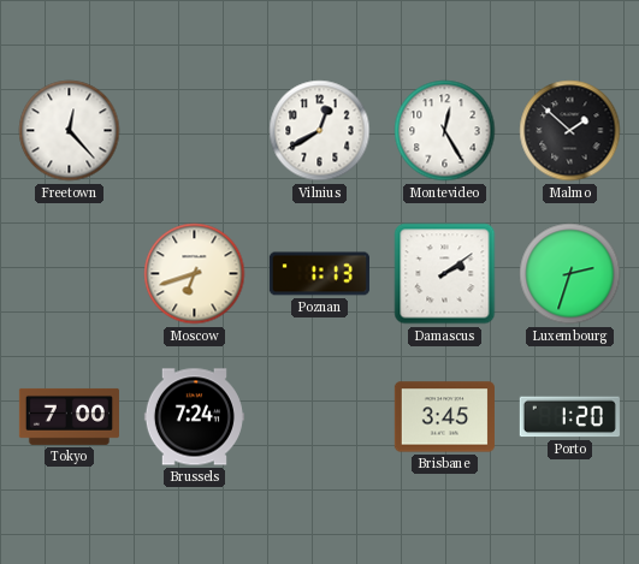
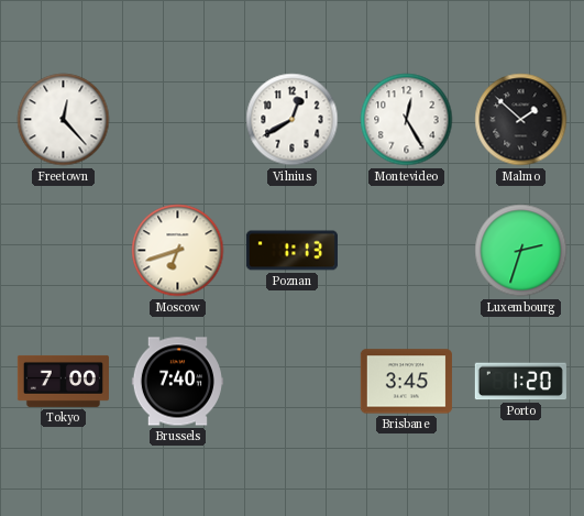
Damascus: 2:09 -> none
Brussels: 7:24 -> 7:40
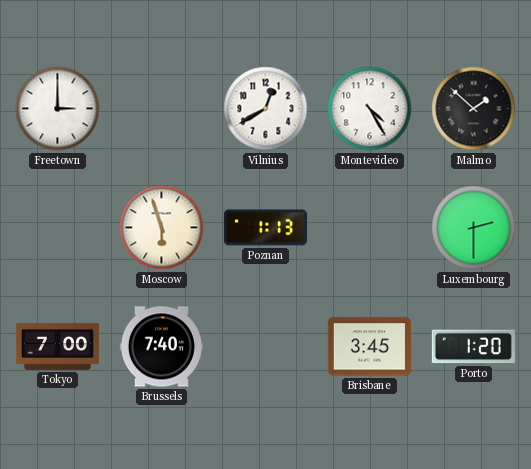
Freetown: 12:23 -> 3:00
Montevideo: 12:25 -> 4:25
Moscow: 6:42 -> 5:57
Luxembourg: 2:33 -> 2:30
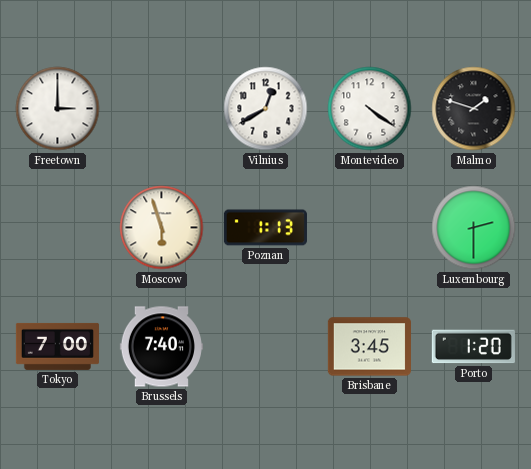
Montevideo: 4:25 -> 4:21
Malmo: 1:52 -> 1:48
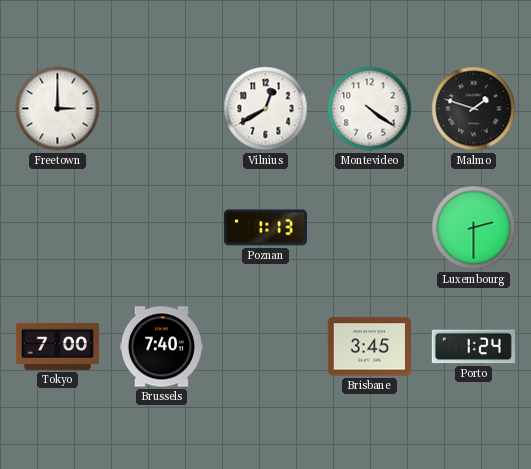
Moscow: 5:57 -> none
Porto: 1:20 -> 1:24
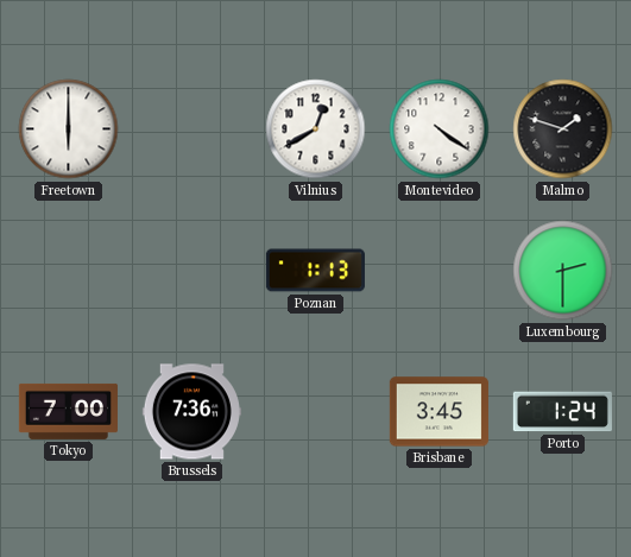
Freetown: 3:00 -> 6:00
Brussels: 7:40 -> 7:36
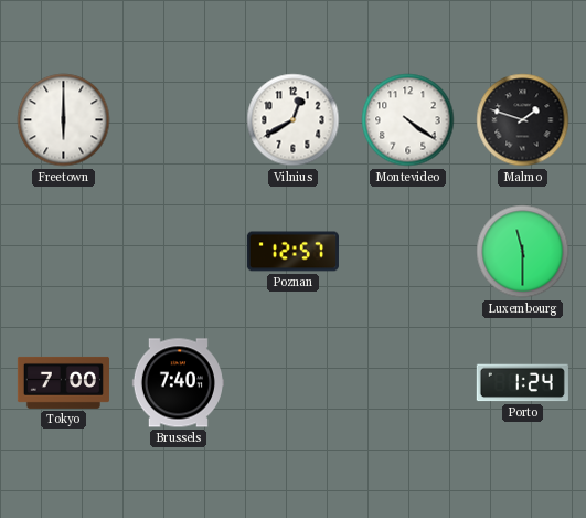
Poznan: 1:13 -> 12:57
Luxembourg: 2:30 -> 11:30
Brussels: 7:36 -> 7:40
Brisbane: 3:45 -> none
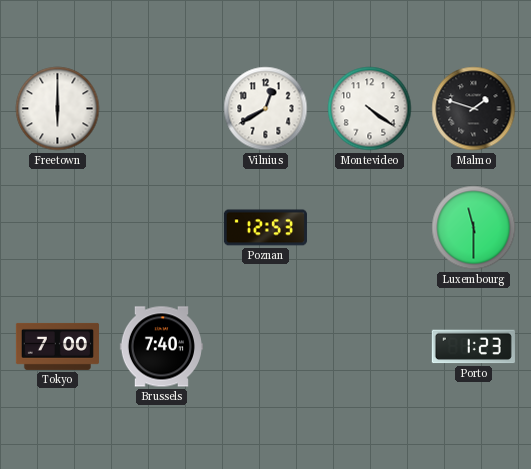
Poznan: 12:57 -> 12:53
Porto: 1:24 -> 1:23
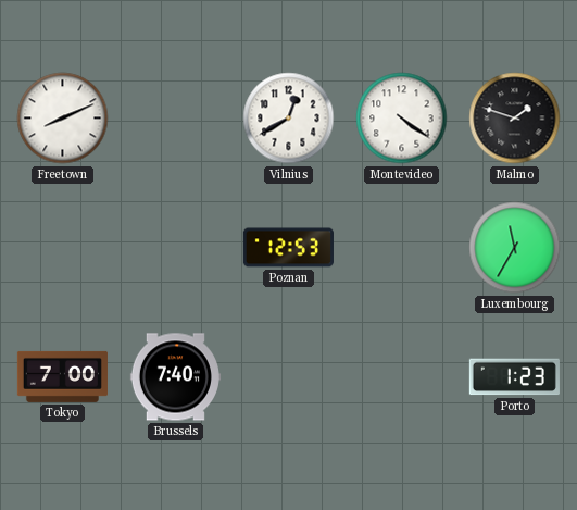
Freetown: 6:00 -> 8:11
Luxembourg: 11:30 -> 11:35
